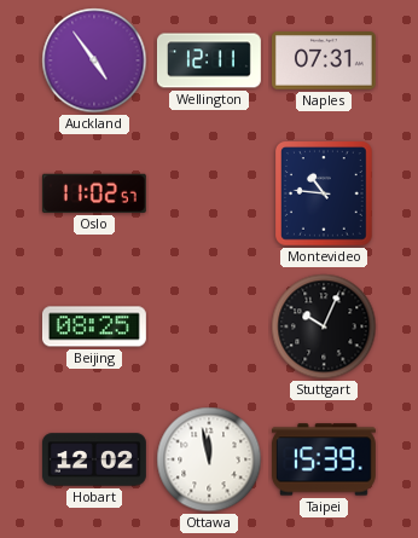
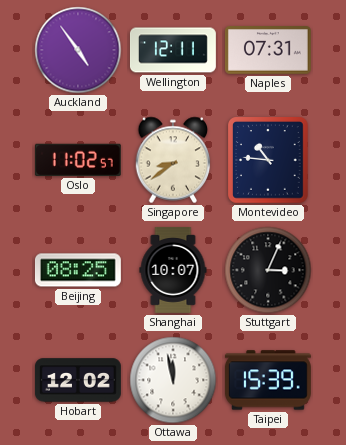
Singapore: none -> 8:39
Shanghai: none -> 10:07
Stuttgart: 10:04 -> 3:04
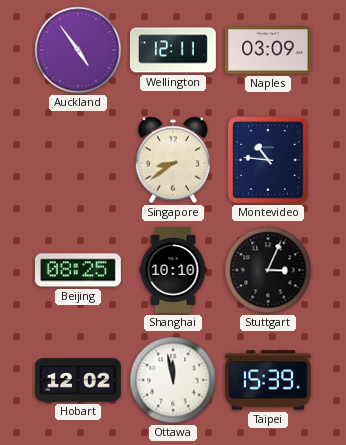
Naples: 07:31 -> 03:09
Oslo: 11:02 -> none
Shanghai: 10:07 -> 10:10
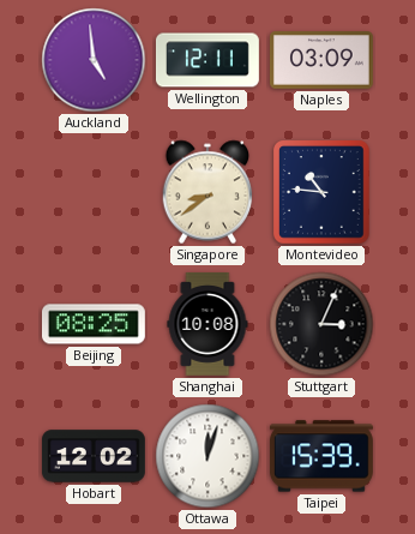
Auckland: 4:54 -> 4:59
Shanghai: 10:10 -> 10:08
Ottawa: 11:58 -> 12:03
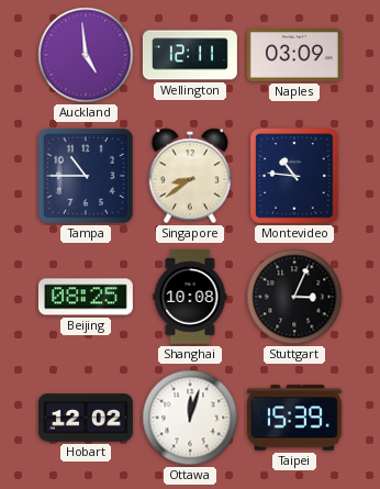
Tampa: none -> 10:45
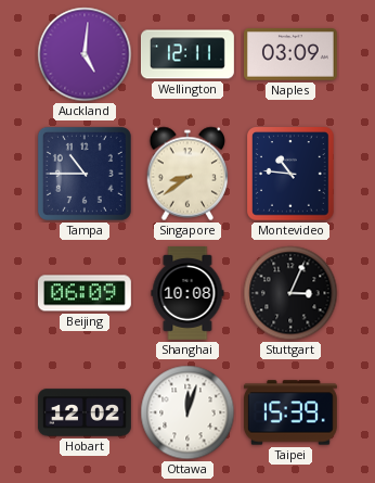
Auckland: 4:59 -> 5:01
Beijing: 08:25 -> 06:09
